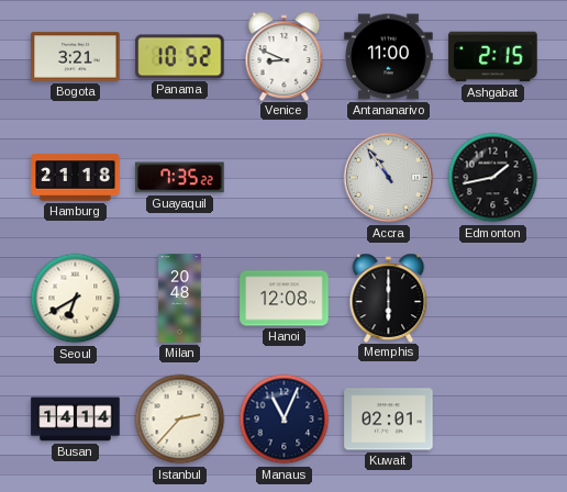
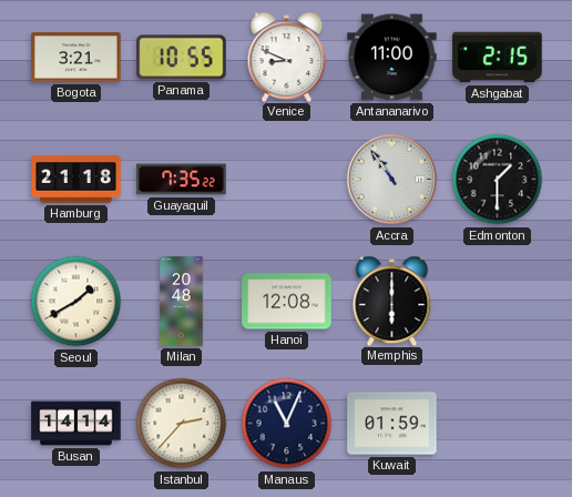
Panama: 10:52 -> 10:55
Edmonton: 1:43 -> 1:30
Seoul: 6:40 -> 1:40
Kuwait: 02:01 -> 01:59
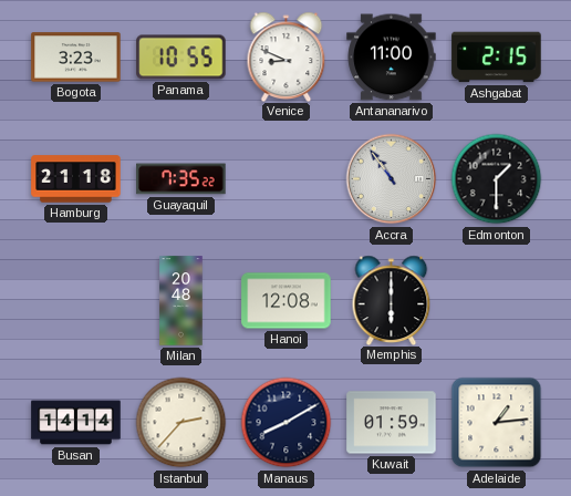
Bogota: 3:21 -> 3:23
Seoul: 1:40 -> none
Manaus: 11:04 -> 8:10
Adelaide: none -> 1:14
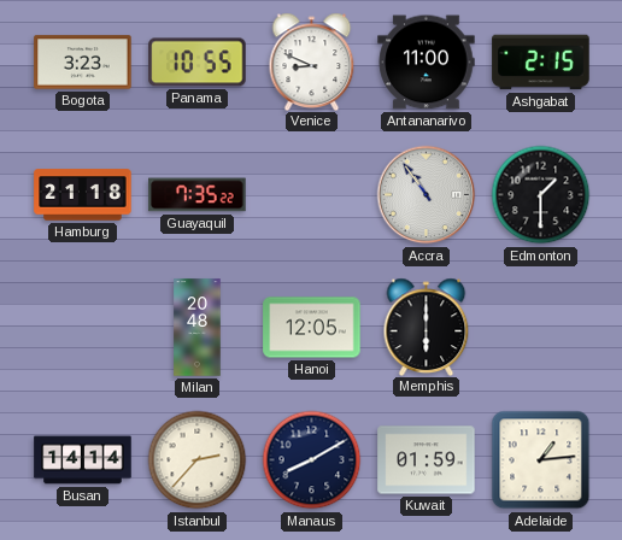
Hanoi: 12:08 -> 12:05
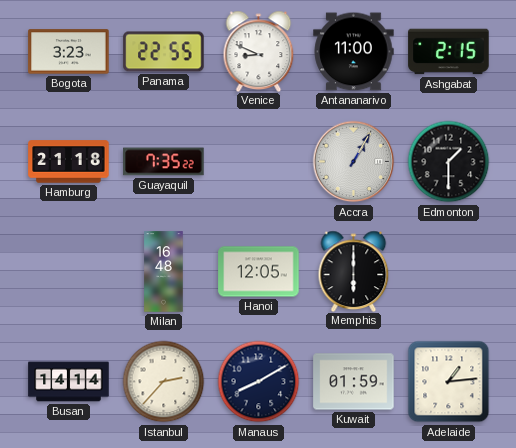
Panama: 10:55 -> 22:55
Accra: 10:54 -> 1:05
Milan: 20:48 -> 16:48
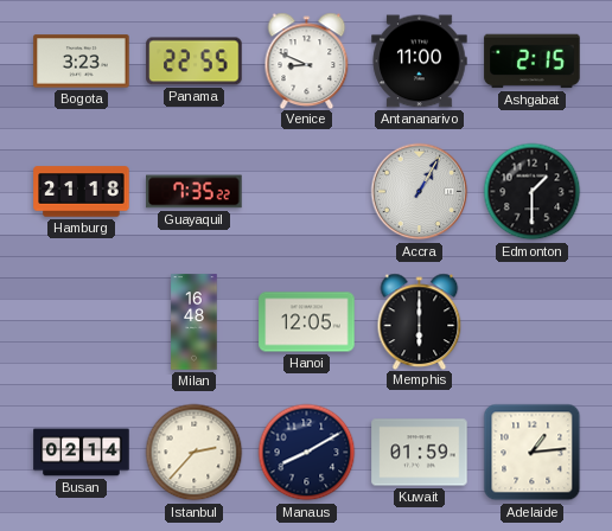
Busan: 14:14 -> 02:14
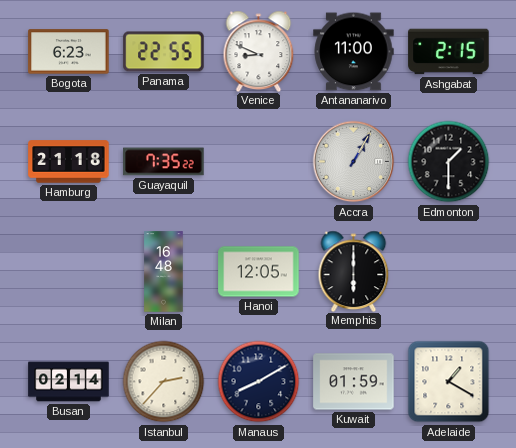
Bogota: 3:23 -> 6:23
Adelaide: 1:14 -> 1:20
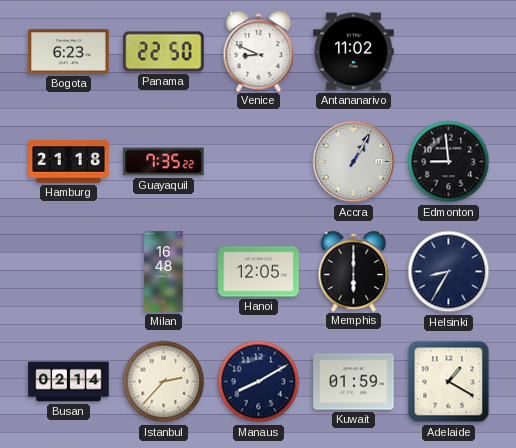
Panama: 22:55 -> 22:50
Antananarivo: 11:00 -> 11:02
Ashgabat: 2:15 -> none
Edmonton: 1:30 -> 8:59
Helsinki: none -> 8:35
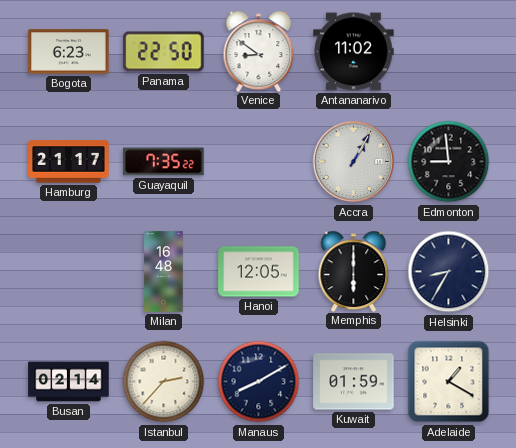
Venice: 8:49 -> 8:51
Hamburg: 21:18 -> 21:17
